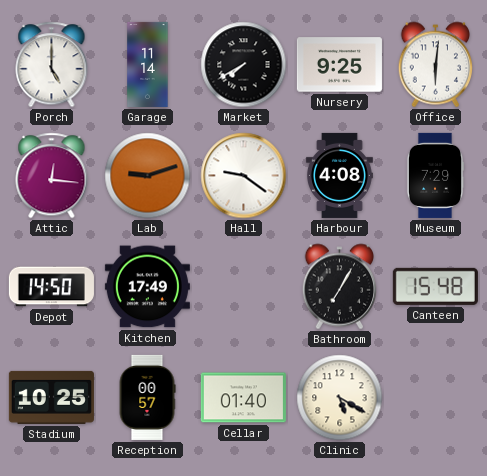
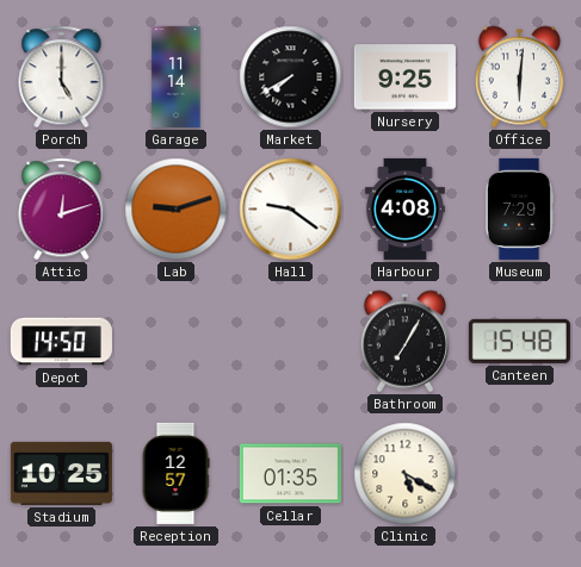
Attic: 12:16 -> 12:12
Kitchen: 17:49 -> none
Reception: 00:57 -> 12:57
Cellar: 01:40 -> 01:35
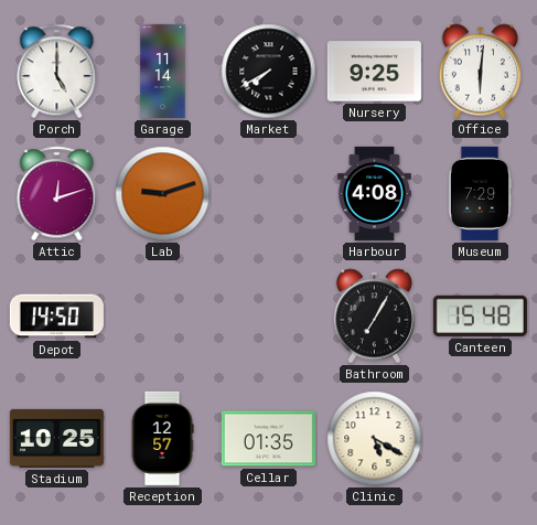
Hall: 9:21 -> none
